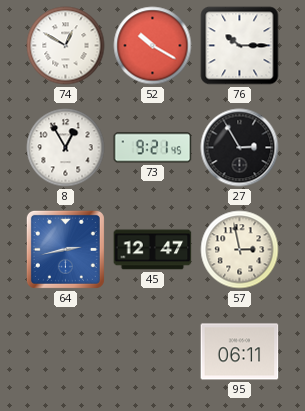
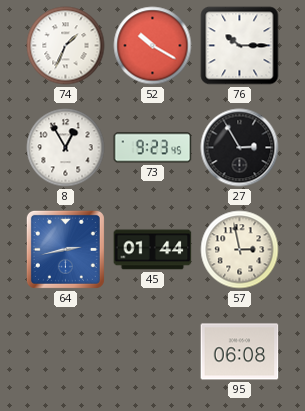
74: 12:50 -> 1:34
73: 9:21 -> 9:23
45: 12:47 -> 01:44
95: 06:11 -> 06:08
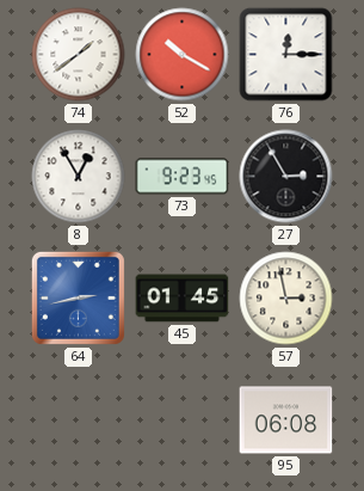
74: 1:34 -> 1:39
76: 10:15 -> 12:15
45: 01:44 -> 01:45
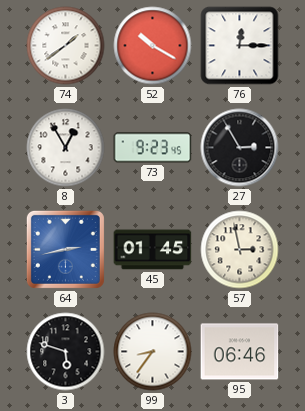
3: none -> 5:48
99: none -> 8:36
95: 06:08 -> 06:46
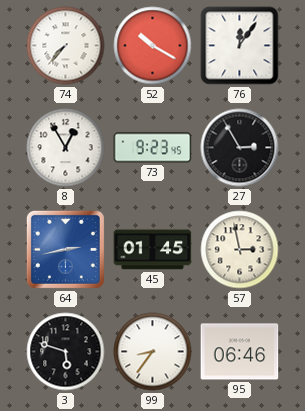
74: 1:39 -> 7:37
76: 12:15 -> 12:06
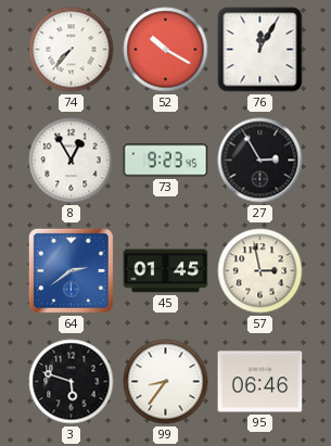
76: 12:06 -> 12:05
64: 2:43 -> 2:39
